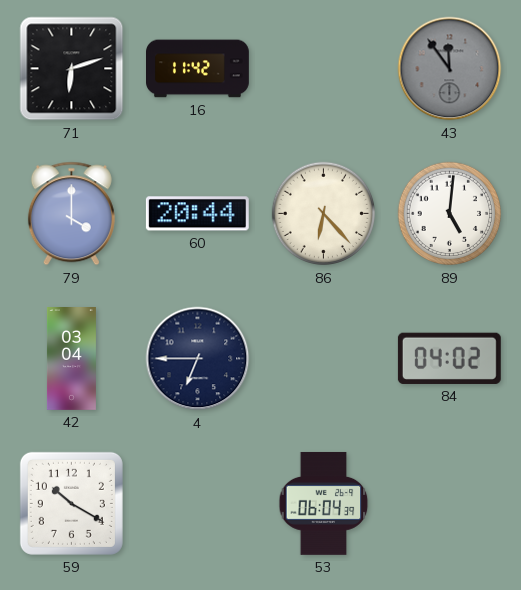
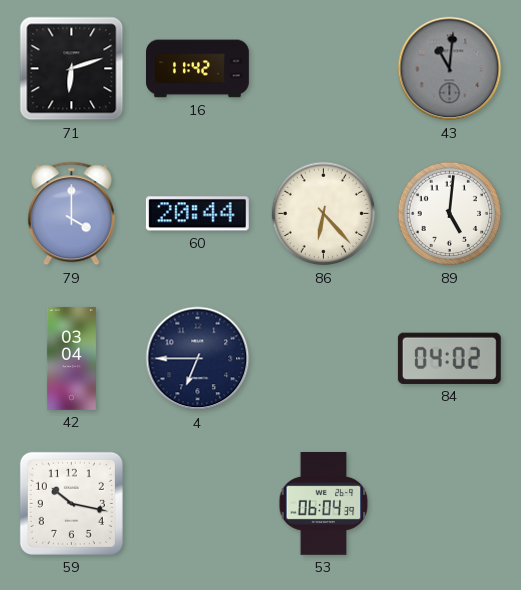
43: 11:54 -> 11:01
59: 10:20 -> 10:17
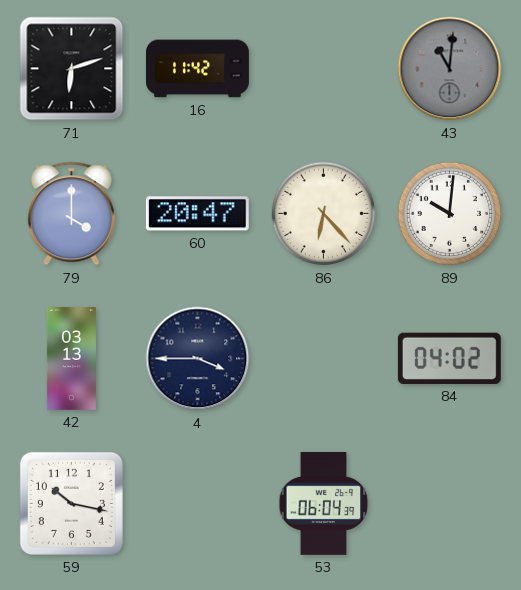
60: 20:44 -> 20:47
89: 5:01 -> 10:01
42: 03:04 -> 03:13
4: 6:45 -> 3:45
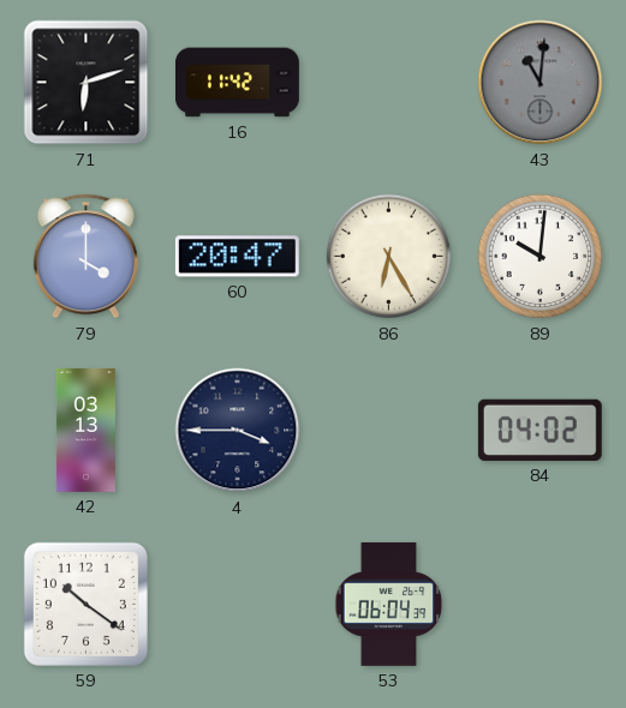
86: 6:23 -> 6:25
59: 10:17 -> 10:21
